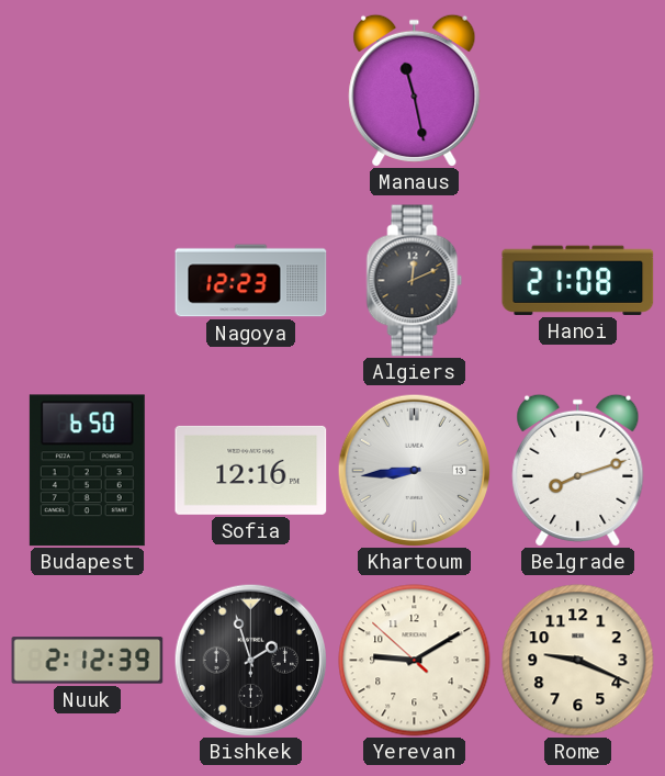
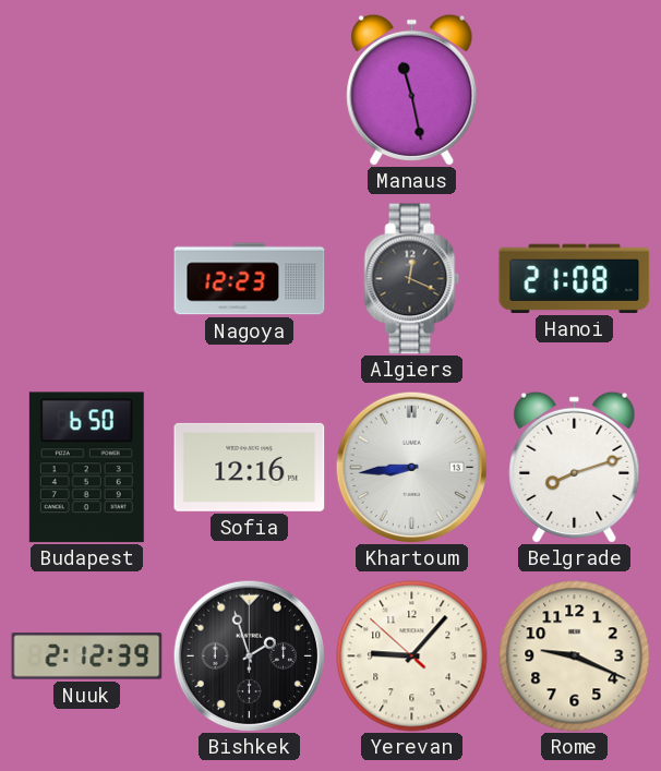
Algiers: 12:11 -> 12:19
Yerevan: 9:09 -> 9:06
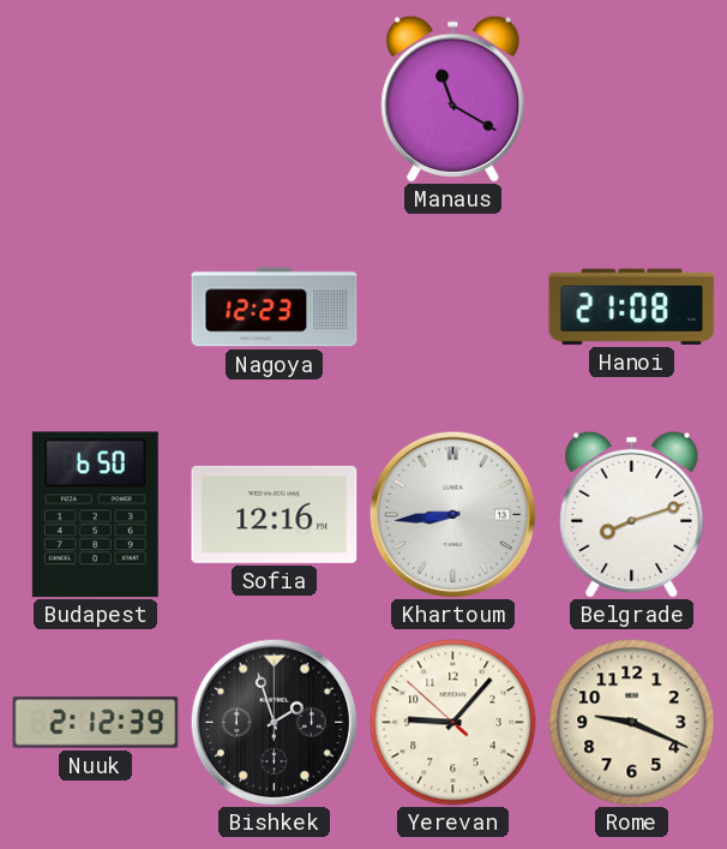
Manaus: 11:28 -> 11:20
Algiers: 12:19 -> none
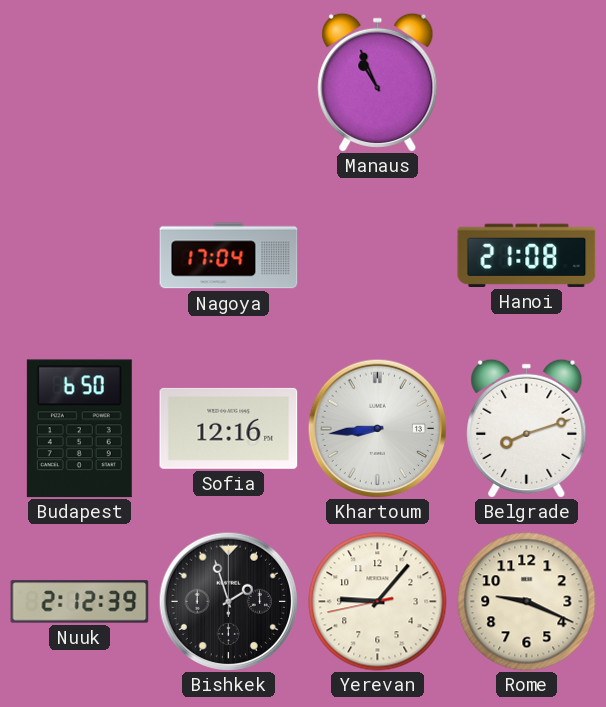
Manaus: 11:20 -> 10:56
Nagoya: 12:23 -> 17:04
Yerevan: 9:06:52 -> 9:06:43
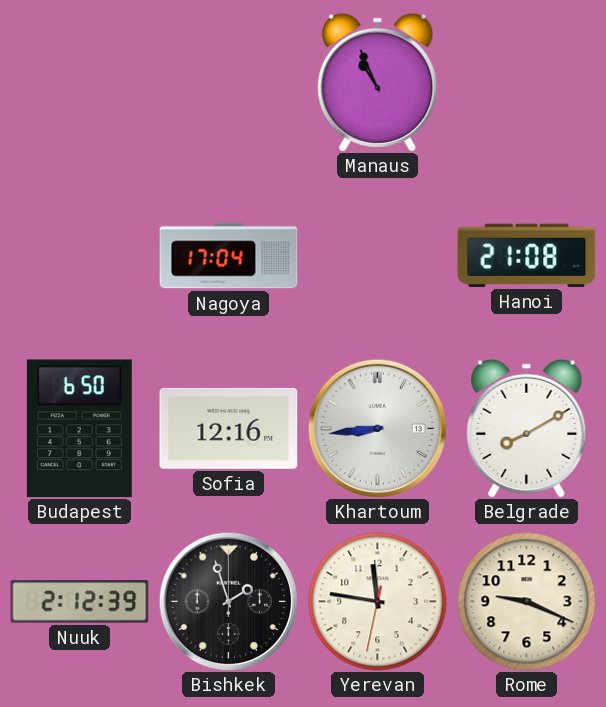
Belgrade: 8:12 -> 8:10
Yerevan: 9:06 -> 11:46
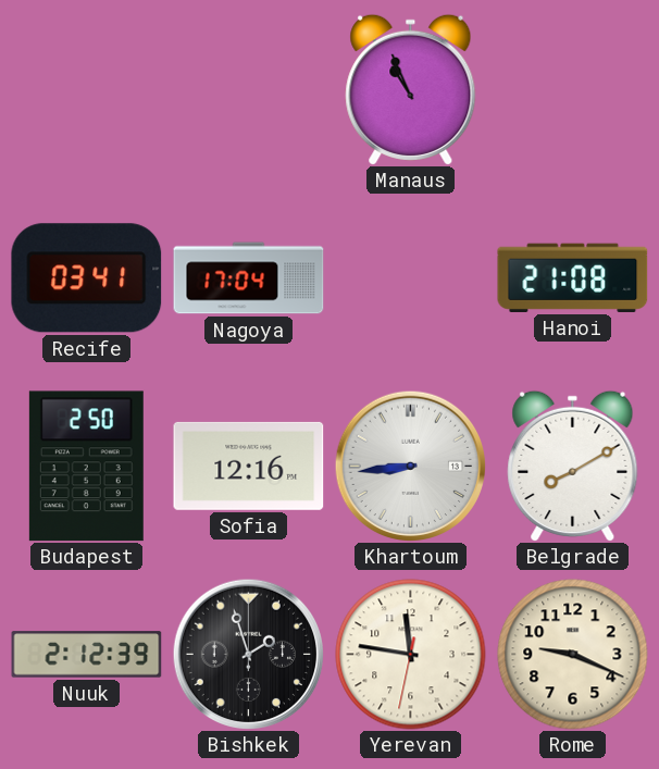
Recife: none -> 03:41
Budapest: 6:50 -> 2:50
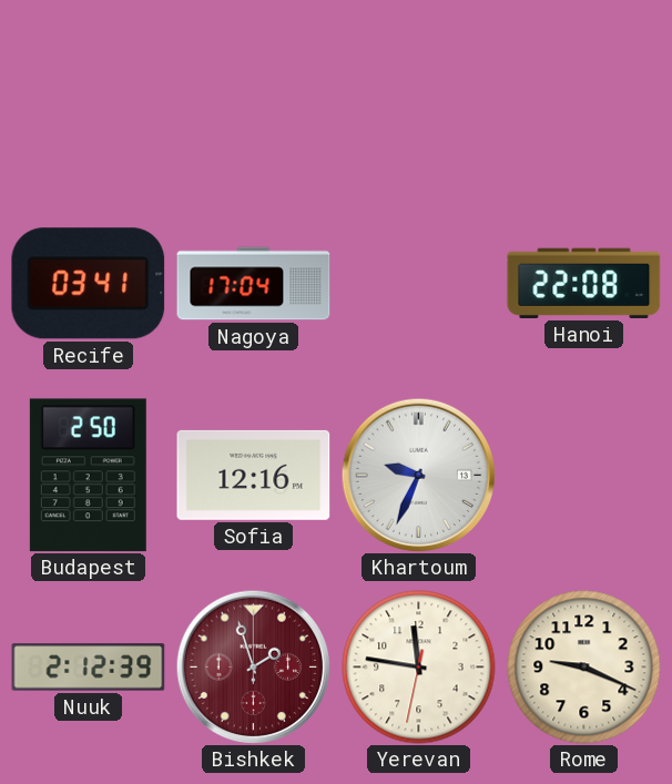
Manaus: 10:56 -> none
Hanoi: 21:08 -> 22:08
Khartoum: 8:44 -> 9:34
Belgrade: 8:10 -> none
Bishkek dial: black -> burgundy
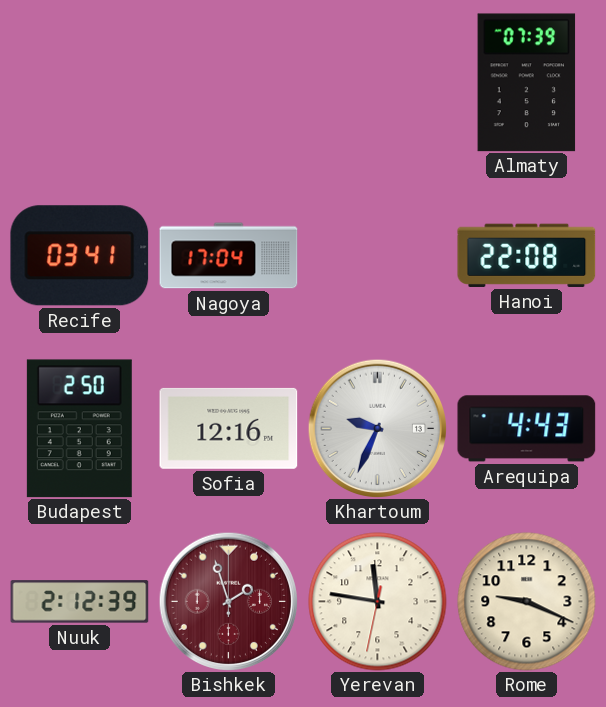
Almaty: none -> 07:39
Arequipa: none -> 4:43
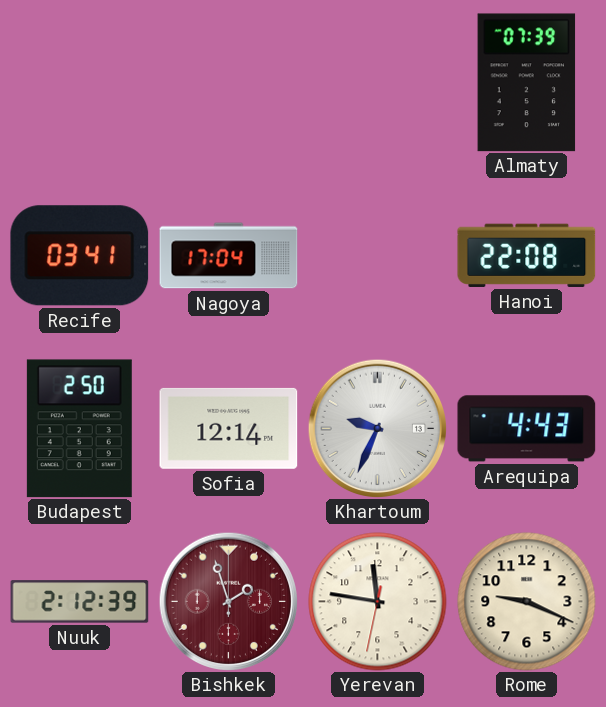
Sofia: 12:16 -> 12:14
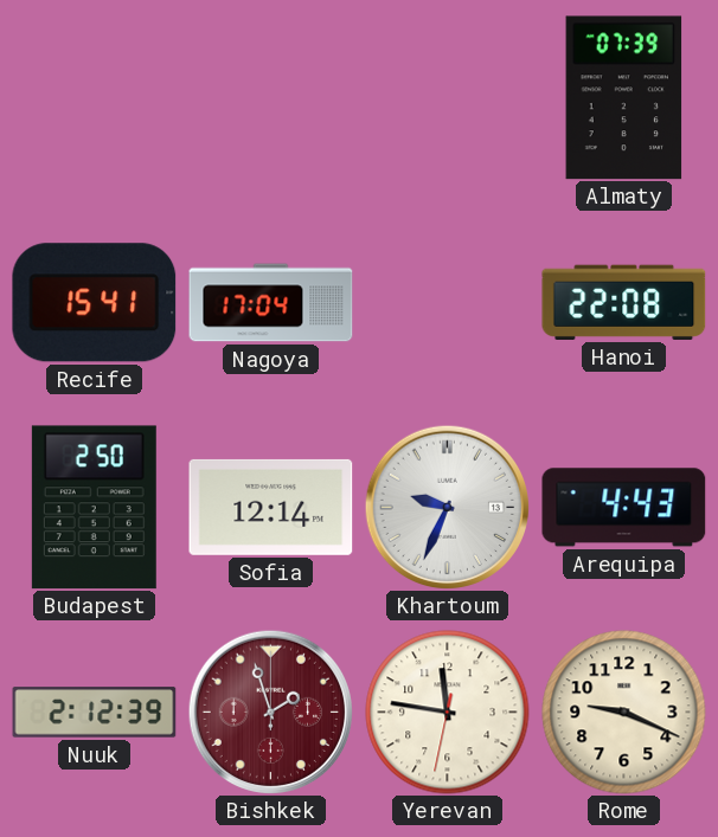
Recife: 03:41 -> 15:41
